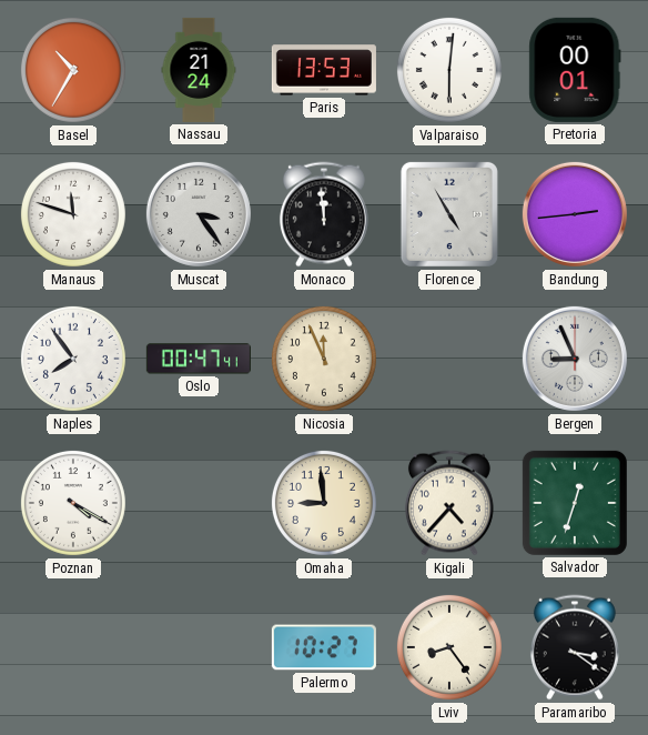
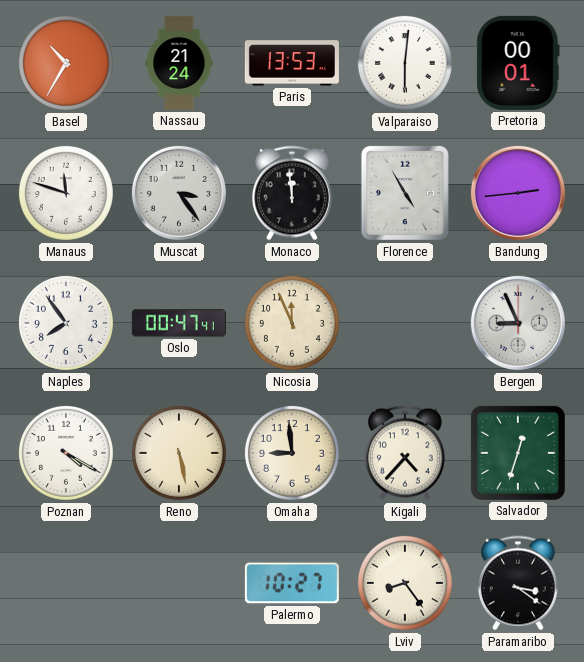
Reno: none -> 5:28
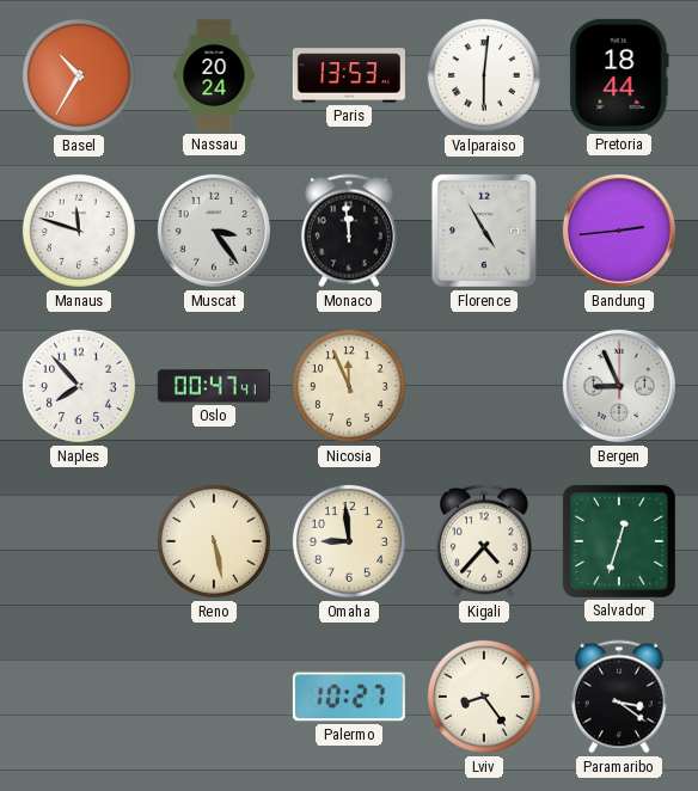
Nassau: 21:24 -> 20:24
Pretoria: 00:01 -> 18:44
Naples: 7:54 -> 7:53
Poznan: 4:20 -> none
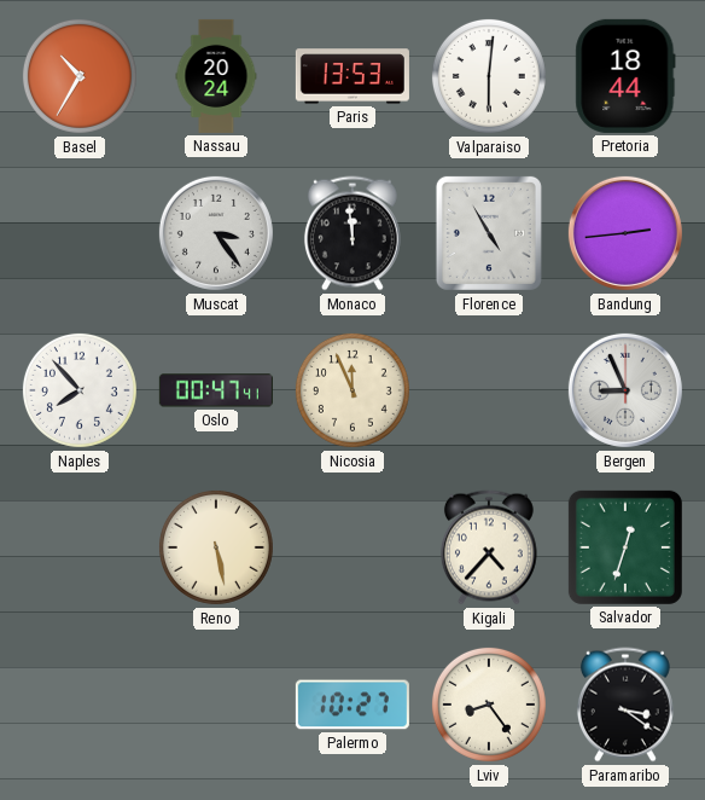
Manaus: 11:48 -> none
Omaha: 8:59 -> none
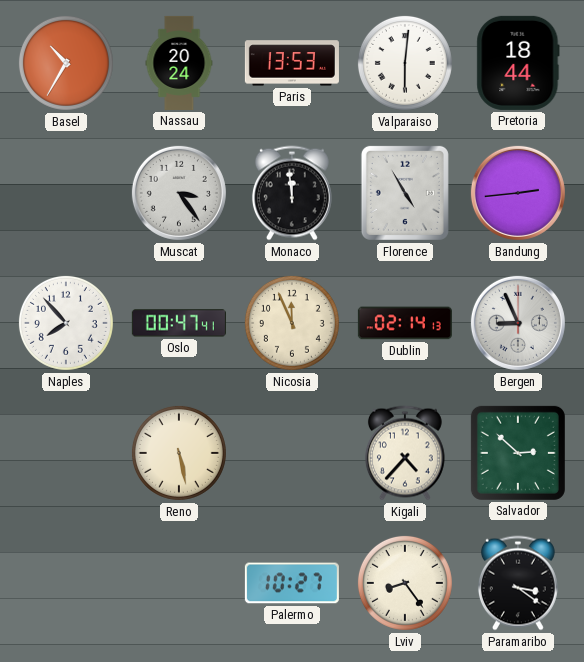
Dublin: none -> 02:14
Salvador: 12:33 -> 2:52
